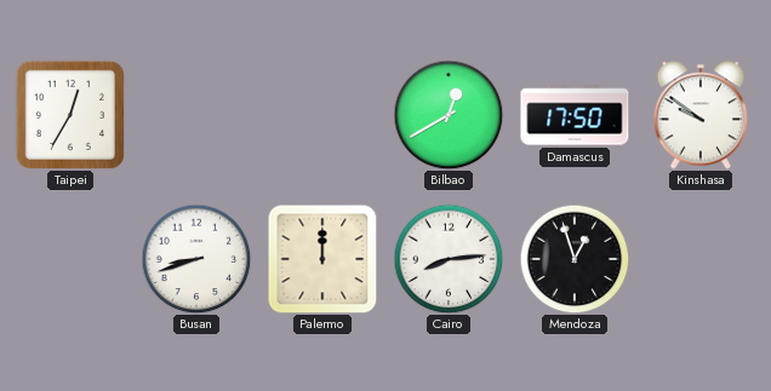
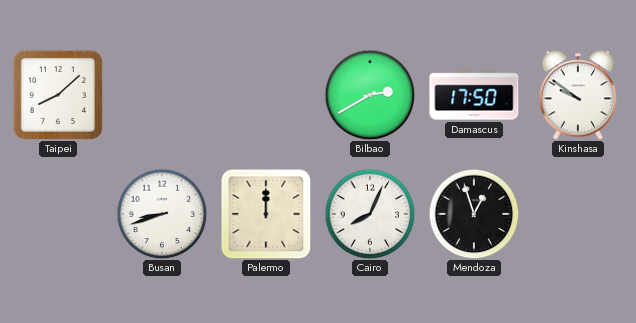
Taipei: 12:35 -> 8:08
Bilbao: 12:40 -> 2:40
Cairo: 8:14 -> 8:04
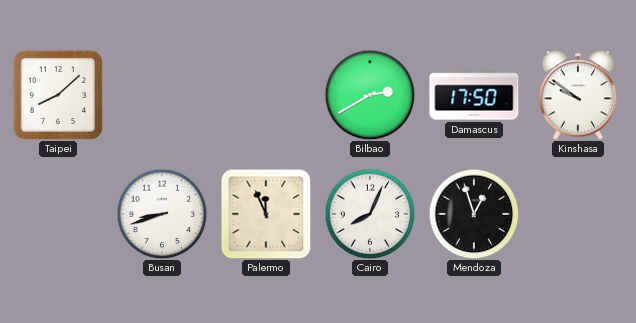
Palermo: 12:00 -> 11:56
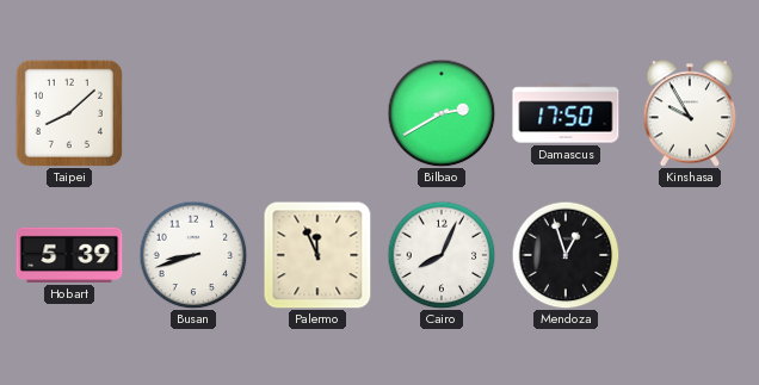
Kinshasa: 9:51 -> 9:55
Hobart: none -> 5:39
